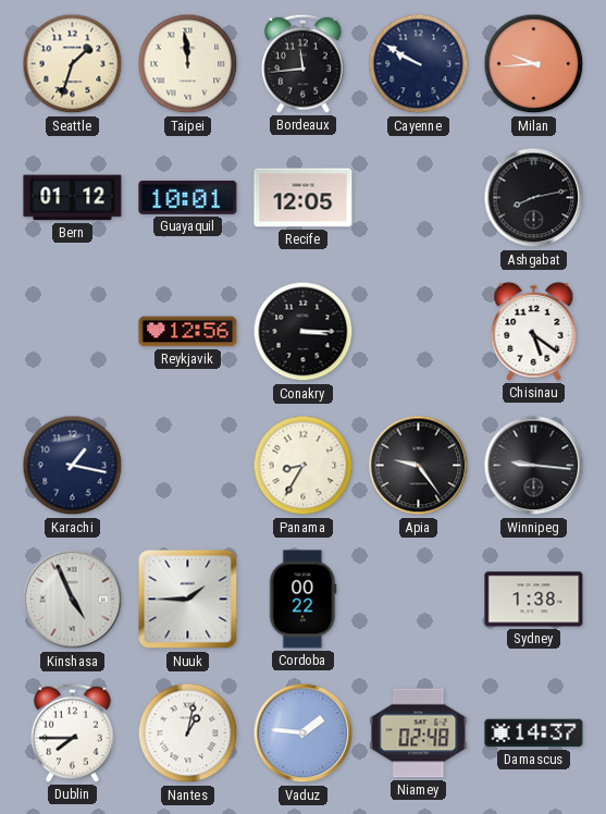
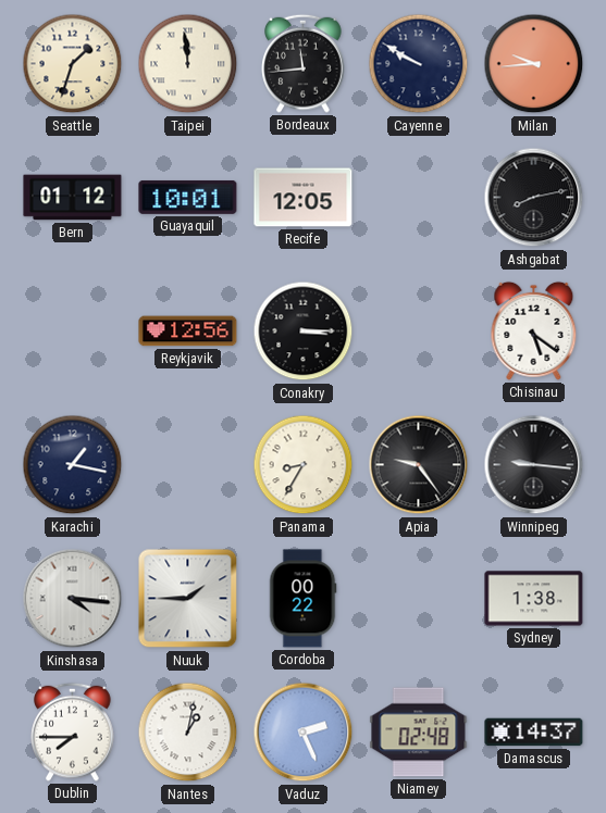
Kinshasa: 4:56 -> 4:16
Vaduz: 1:46 -> 2:26
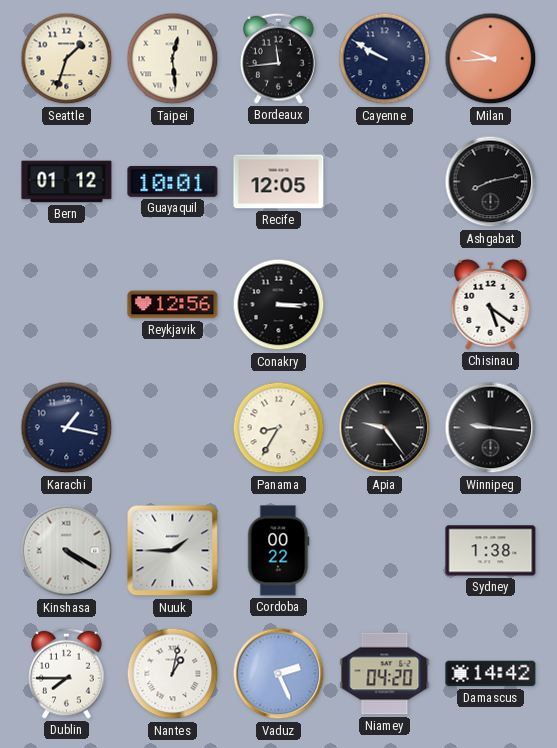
Taipei: 11:59 -> 12:29
Kinshasa: 4:16 -> 4:20
Niamey: 02:48 -> 04:20
Damascus: 14:37 -> 14:42
